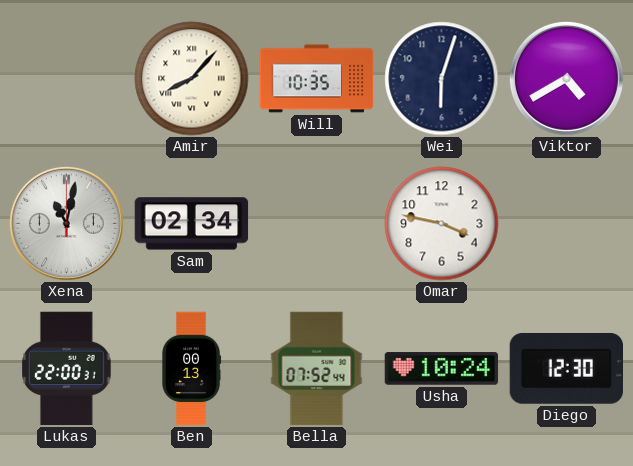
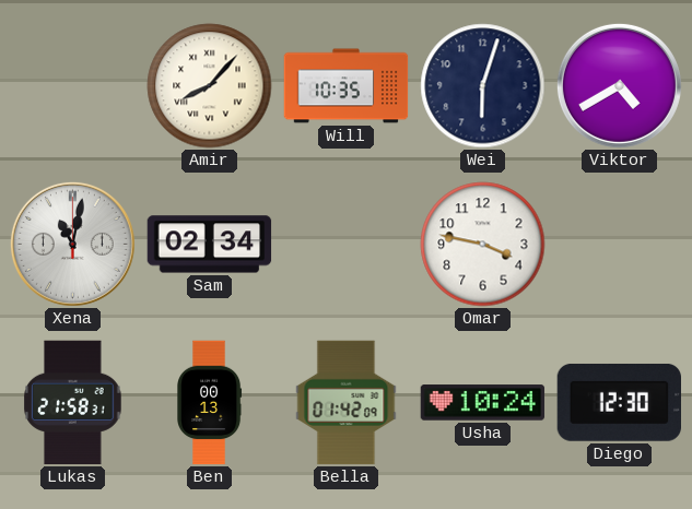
Lukas: 22:00 -> 21:58
Bella: 07:52 -> 01:42
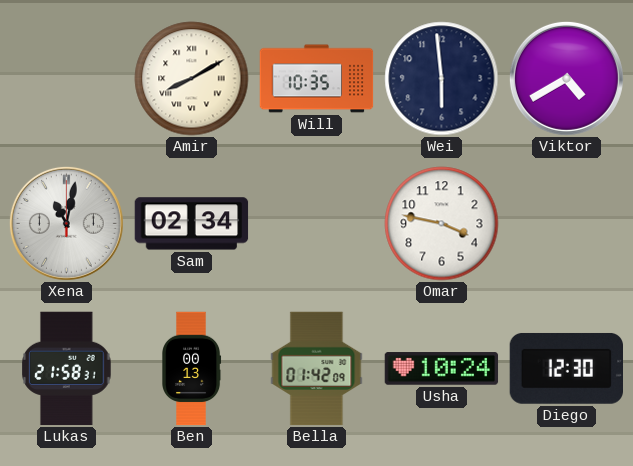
Amir: 8:07 -> 8:10
Wei: 6:03 -> 5:59
